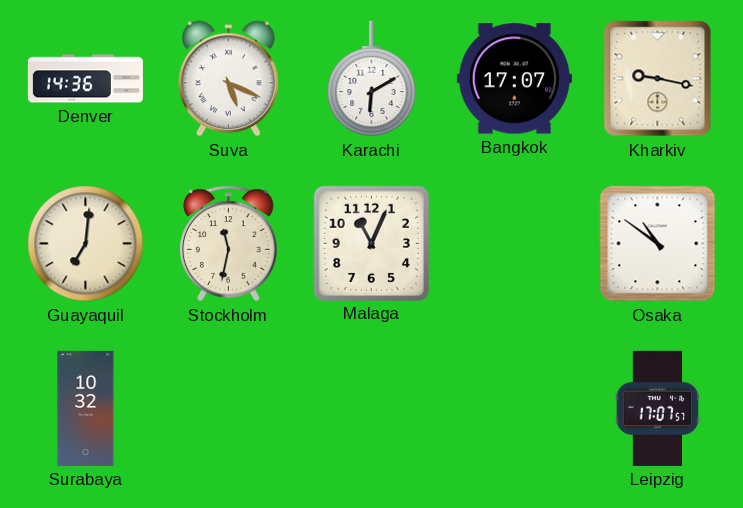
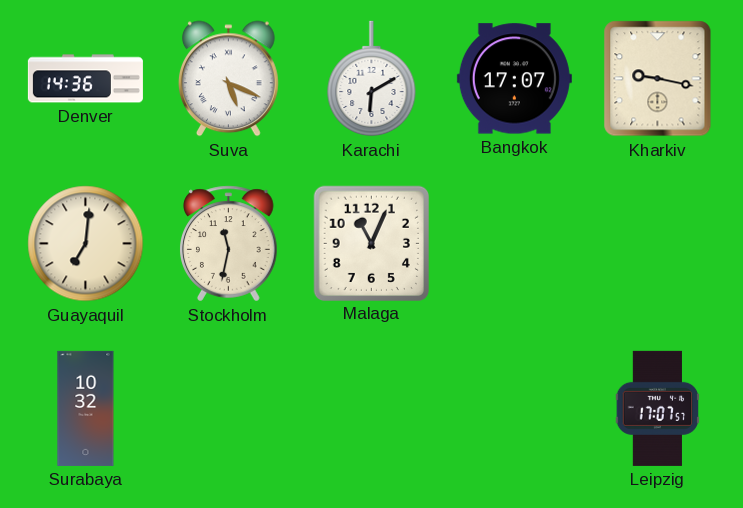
Osaka: 10:51 -> none
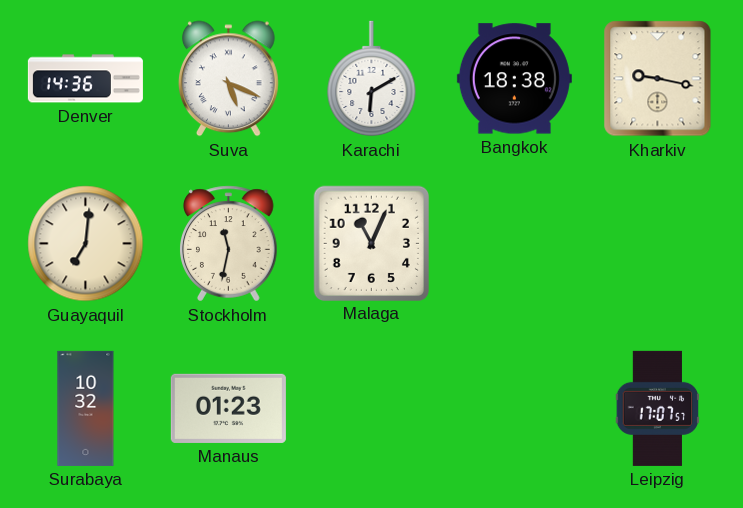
Bangkok: 17:07 -> 18:38
Manaus: none -> 01:23
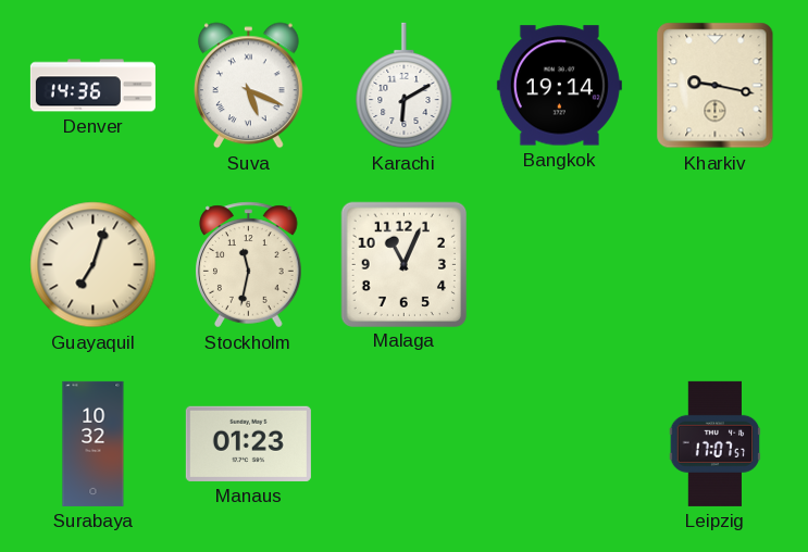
Bangkok: 18:38 -> 19:14
Guayaquil: 7:01 -> 7:03
